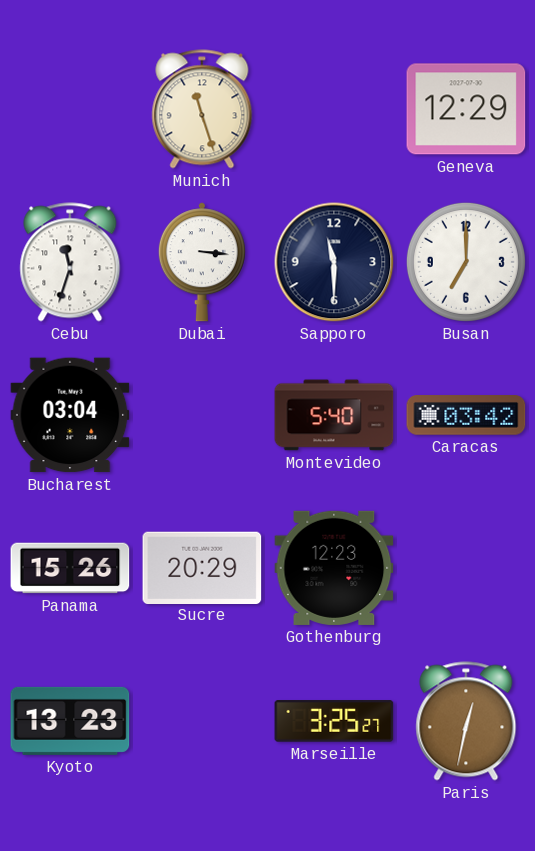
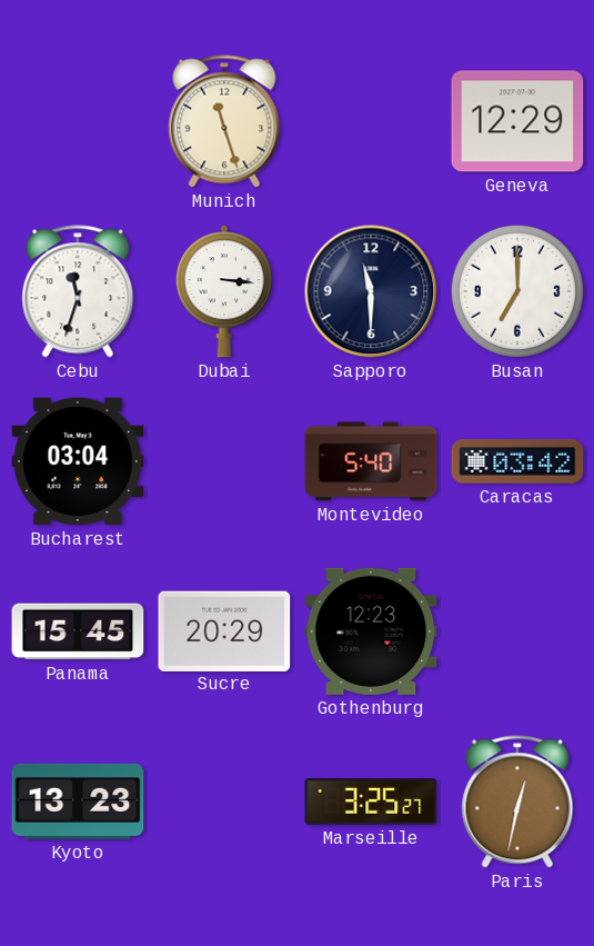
Panama: 15:26 -> 15:45
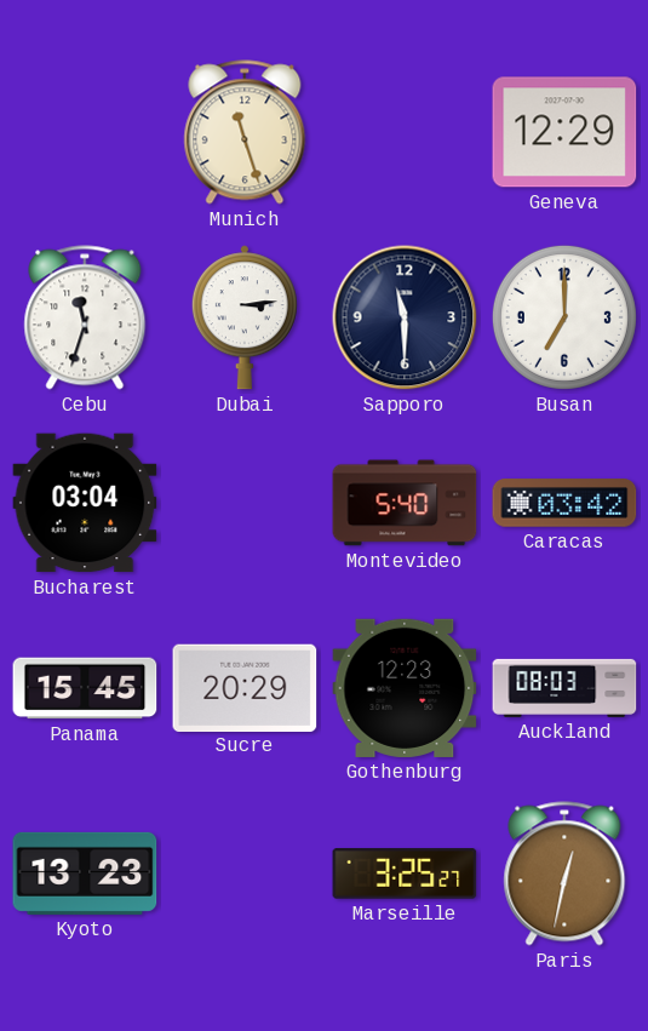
Dubai: 3:16 -> 3:14
Auckland: none -> 08:03
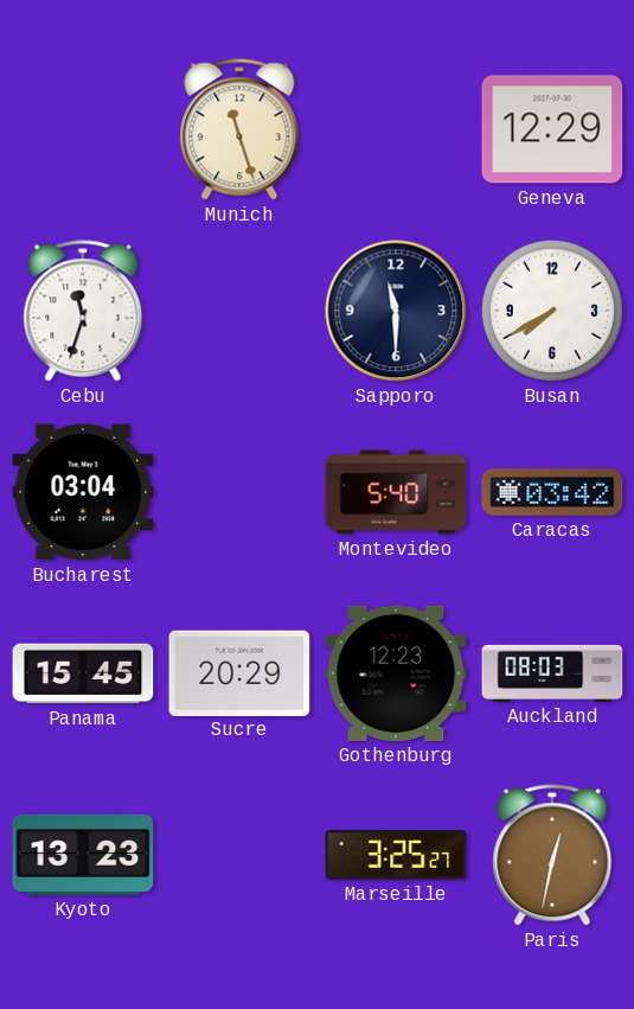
Dubai: 3:14 -> none
Busan: 7:00 -> 7:40
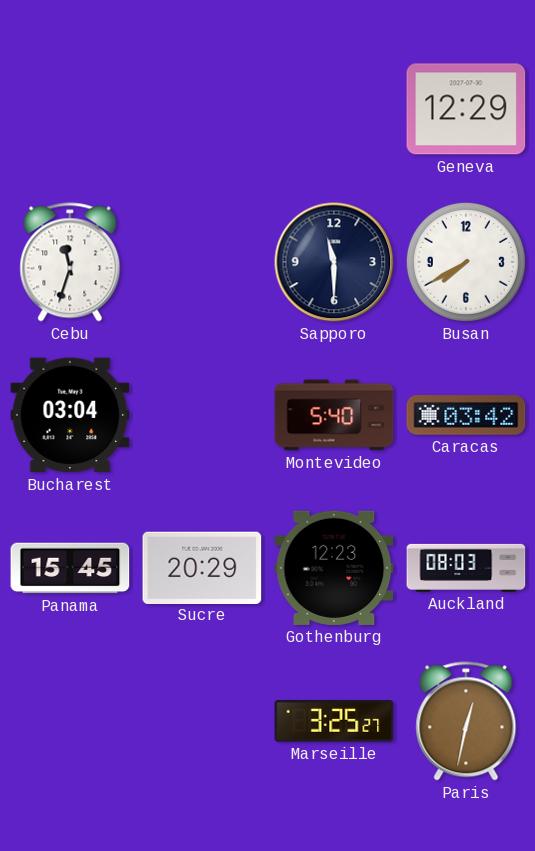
Munich: 11:27 -> none
Kyoto: 13:23 -> none
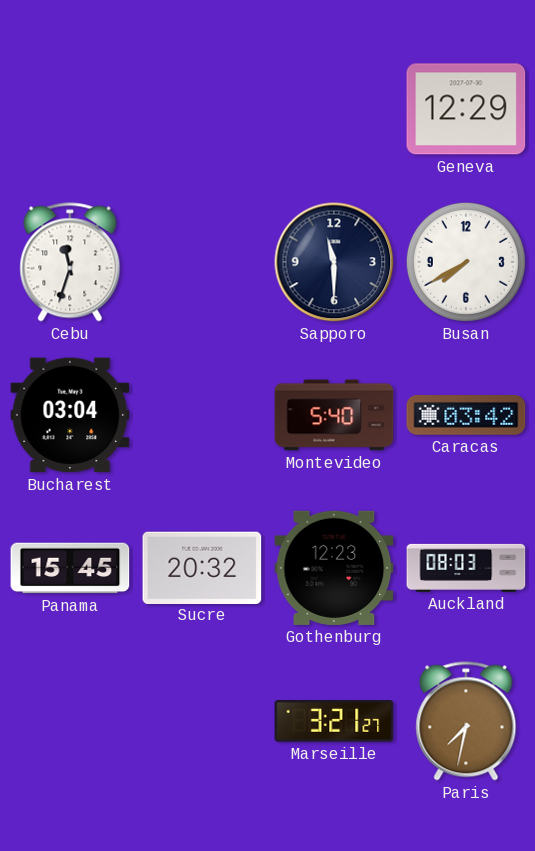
Sucre: 20:29 -> 20:32
Marseille: 3:25 -> 3:21
Paris: 12:32 -> 7:32
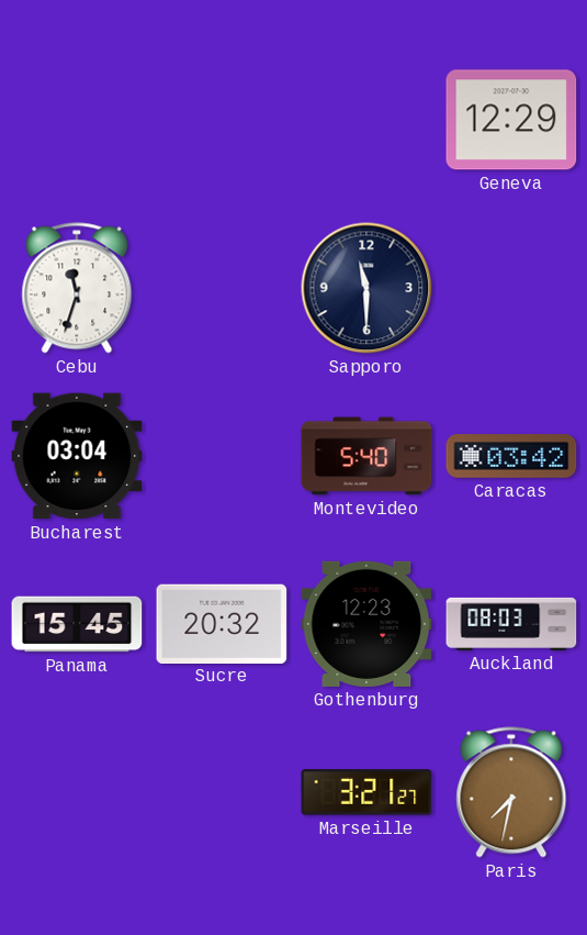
Busan: 7:40 -> none
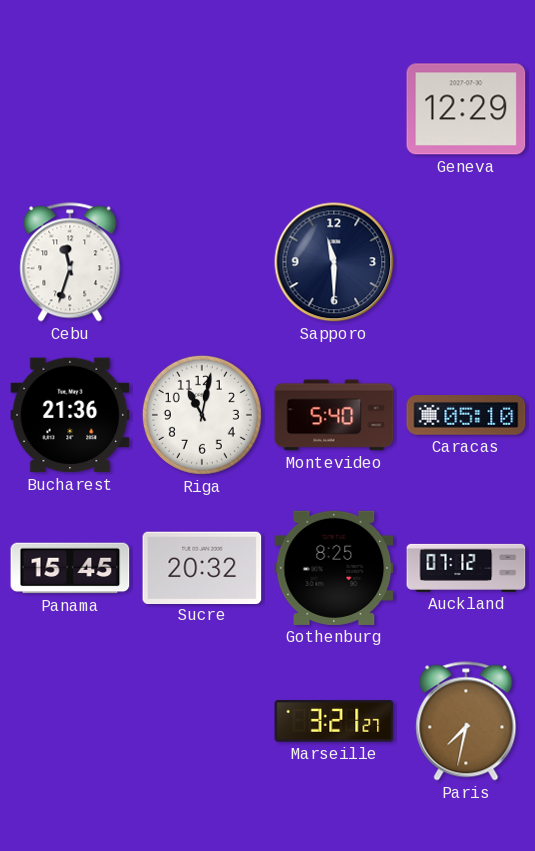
Bucharest: 03:04 -> 21:36
Riga: none -> 11:02
Caracas: 03:42 -> 05:10
Gothenburg: 12:23 -> 8:25
Auckland: 08:03 -> 07:12
